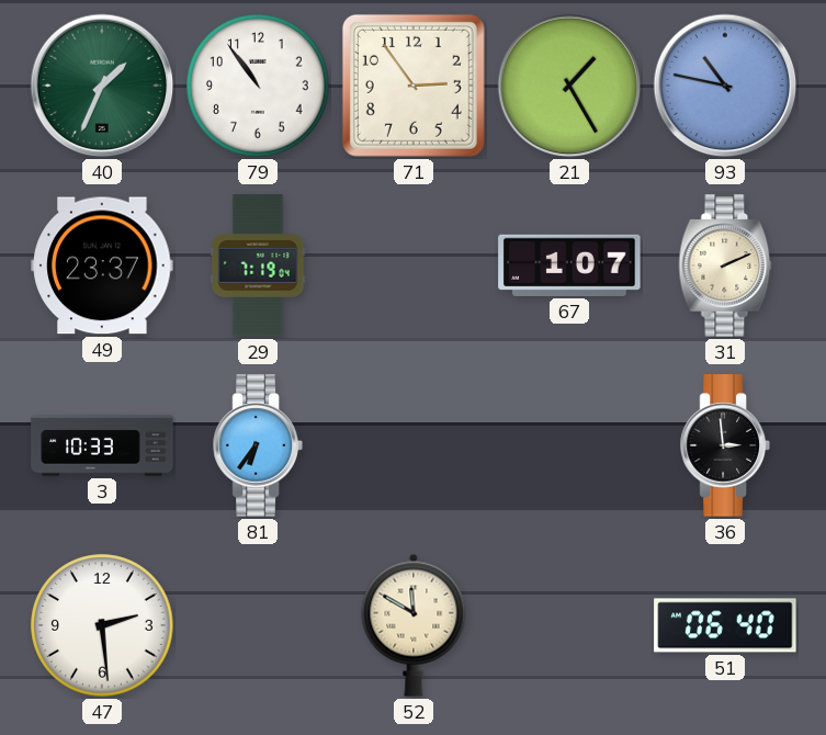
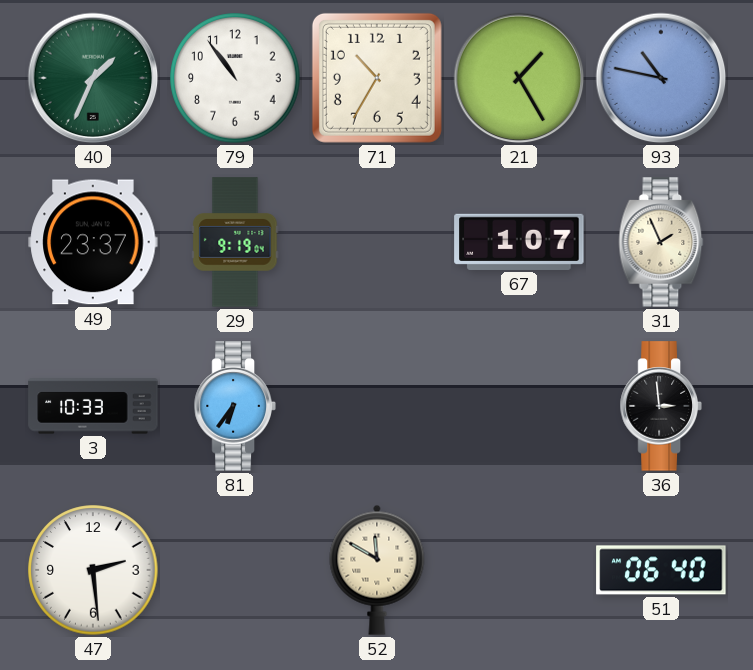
71: 2:54 -> 10:35
29: 7:19 -> 9:19
31: 2:11 -> 1:56
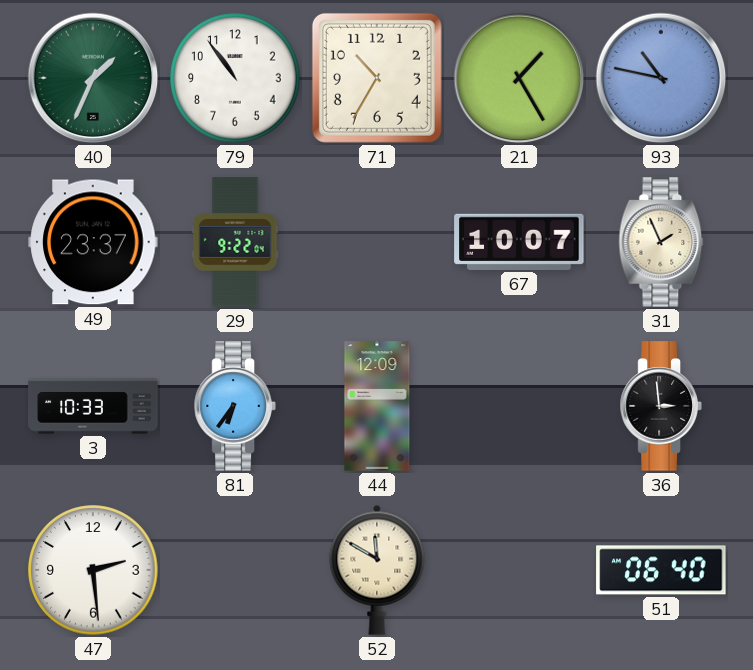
29: 9:19 -> 9:22
67: 1:07 -> 10:07
44: none -> 12:09
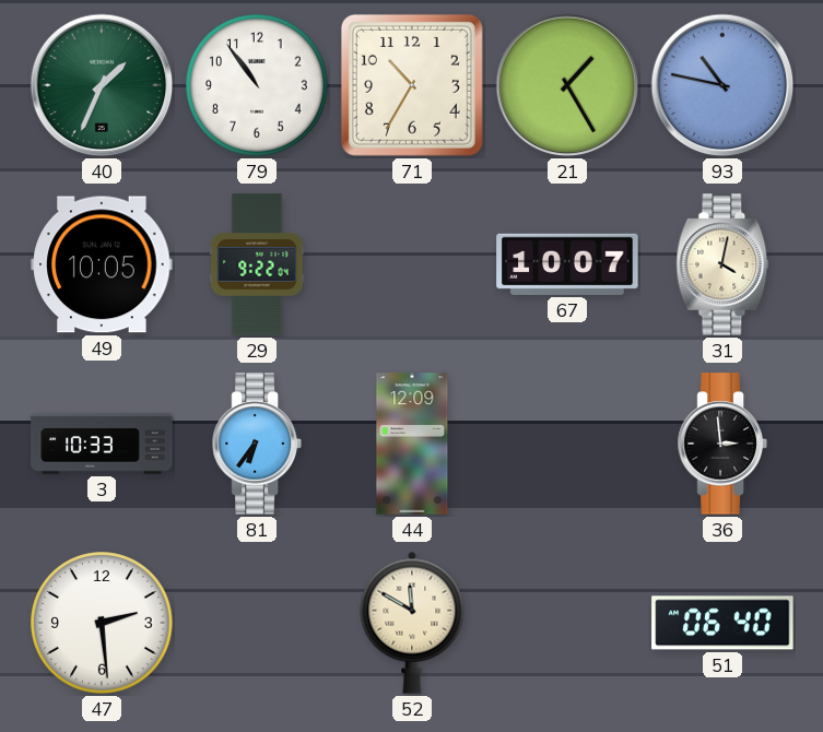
49: 23:37 -> 10:05
31: 1:56 -> 4:02
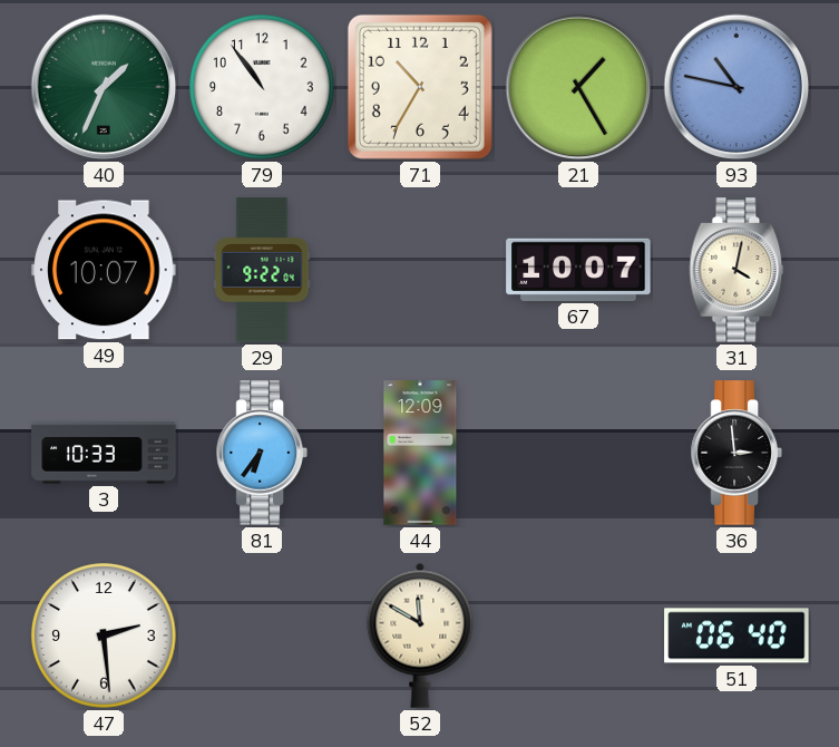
49: 10:05 -> 10:07
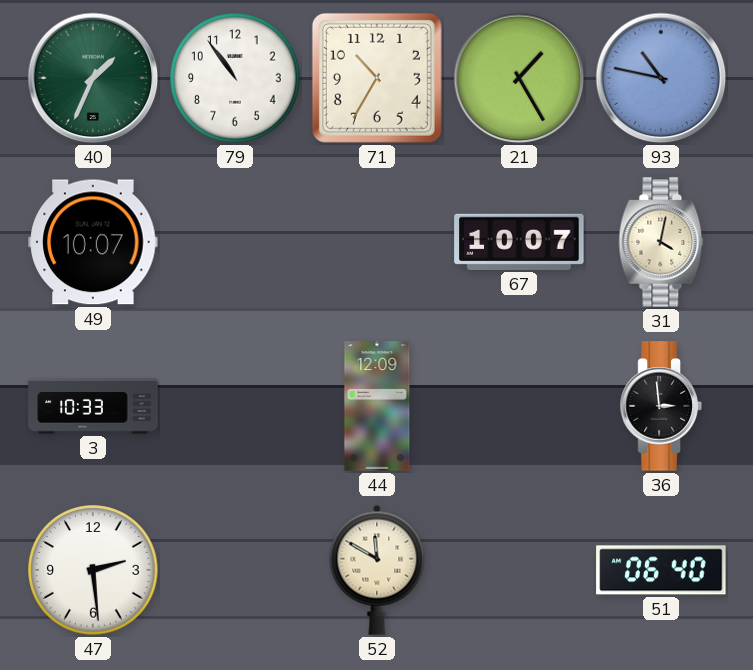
29: 9:22 -> none
81: 6:36 -> none
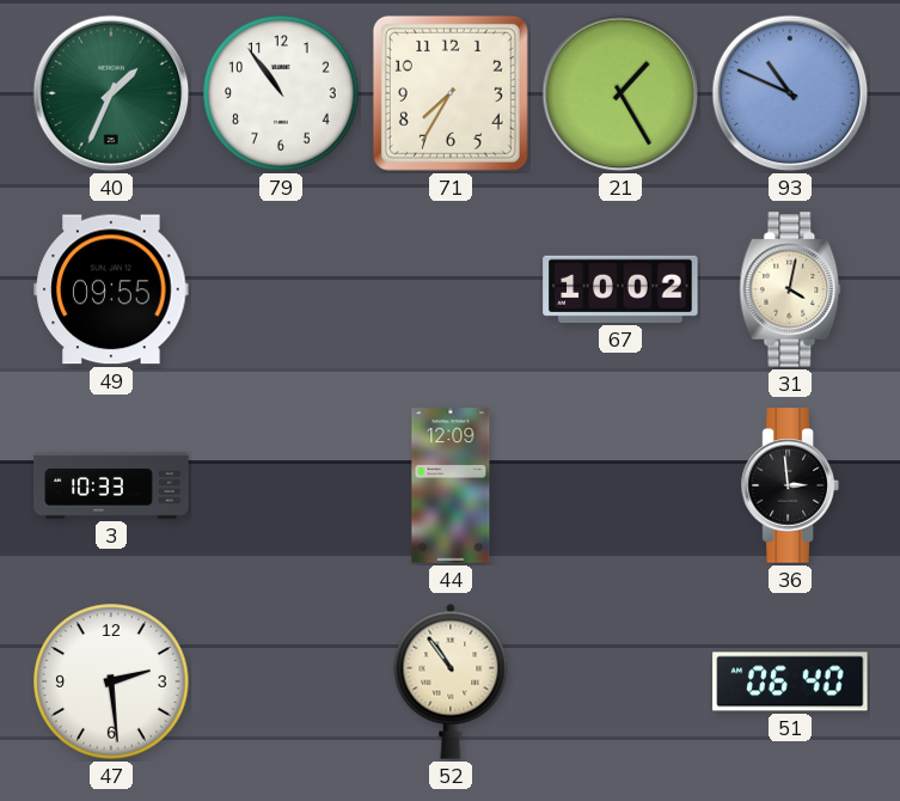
71: 10:35 -> 7:35
93: 10:47 -> 10:49
49: 10:07 -> 09:55
67: 10:07 -> 10:02
52: 11:50 -> 10:54
